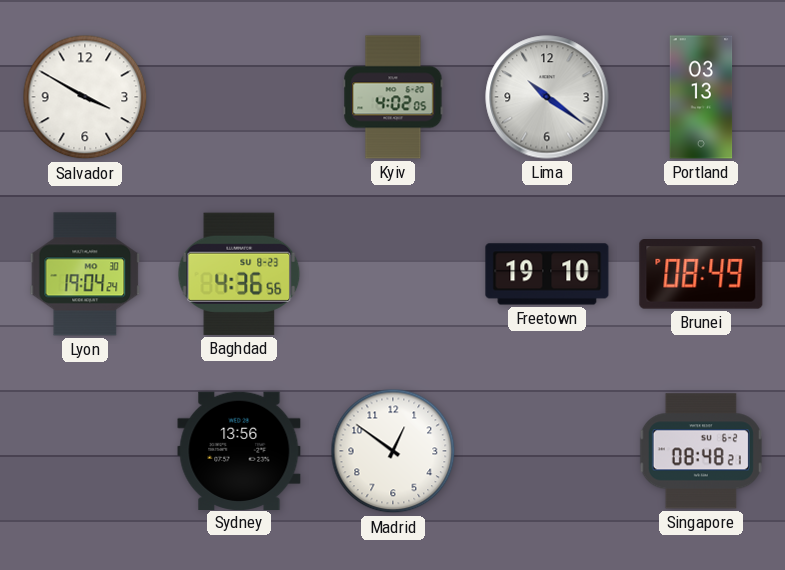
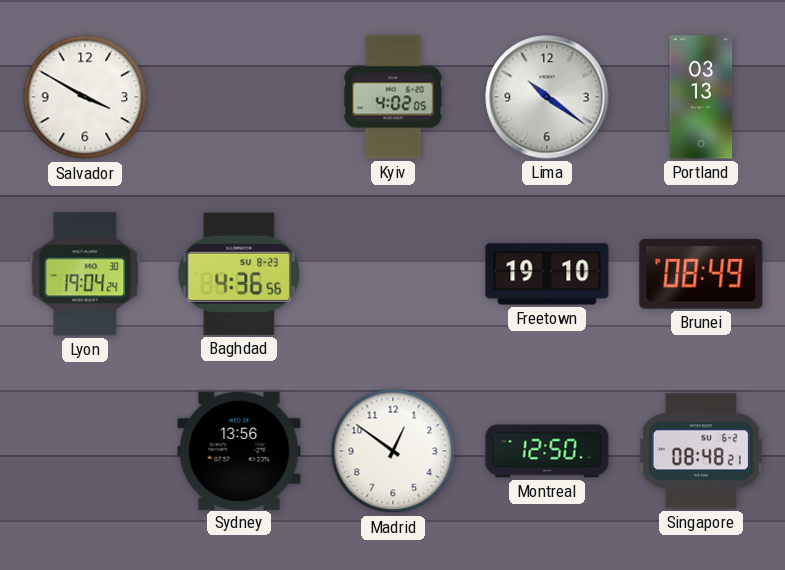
Montreal: none -> 12:50
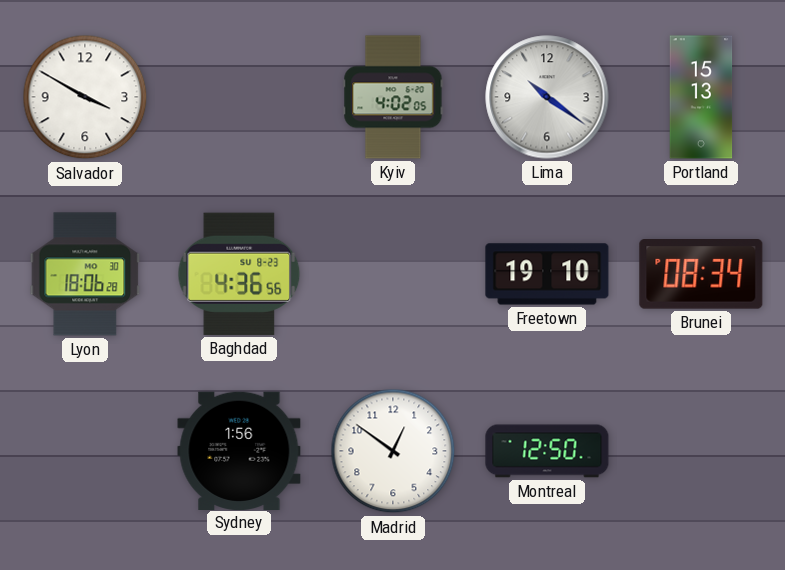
Portland: 03:13 -> 15:13
Lyon: 19:04 -> 18:06
Brunei: 08:49 -> 08:34
Sydney: 13:56 -> 1:56
Singapore: 08:48 -> none
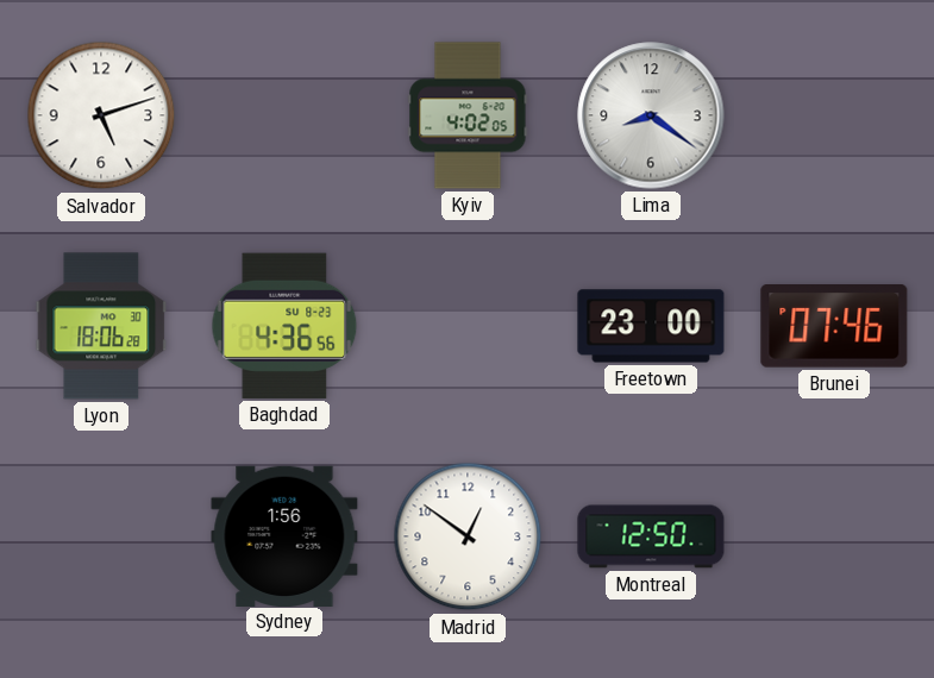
Salvador: 3:50 -> 5:12
Lima: 10:21 -> 8:21
Portland: 15:13 -> none
Freetown: 19:10 -> 23:00
Brunei: 08:34 -> 07:46
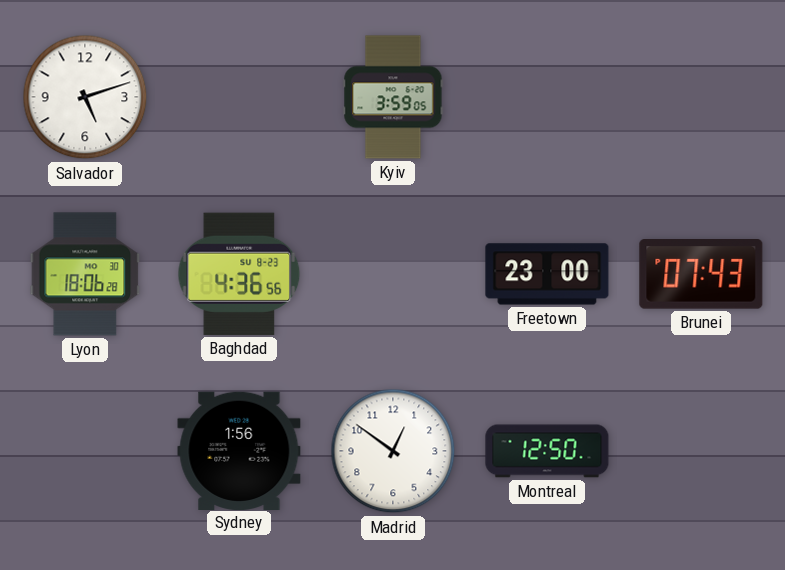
Kyiv: 4:02 -> 3:59
Lima: 8:21 -> none
Brunei: 07:46 -> 07:43
